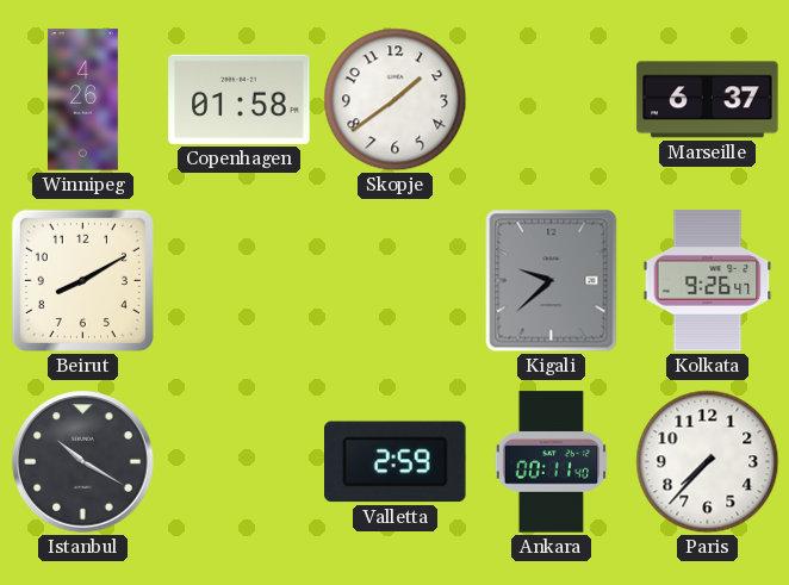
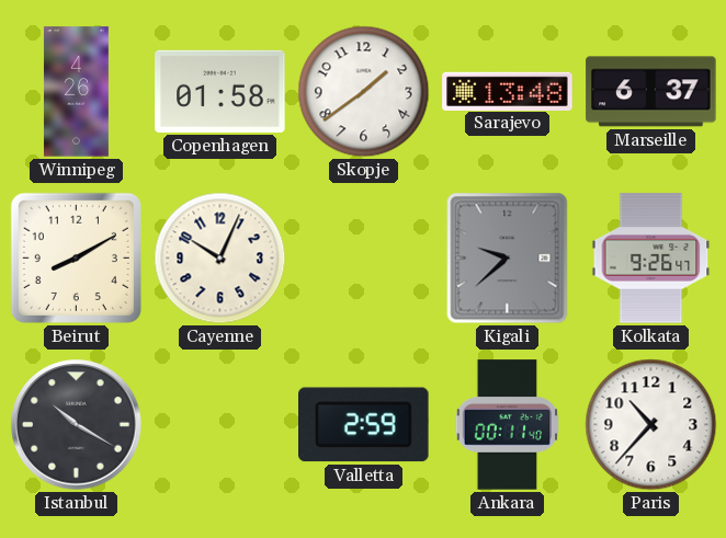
Sarajevo: none -> 13:48
Cayenne: none -> 10:04
Paris: 7:37 -> 10:37
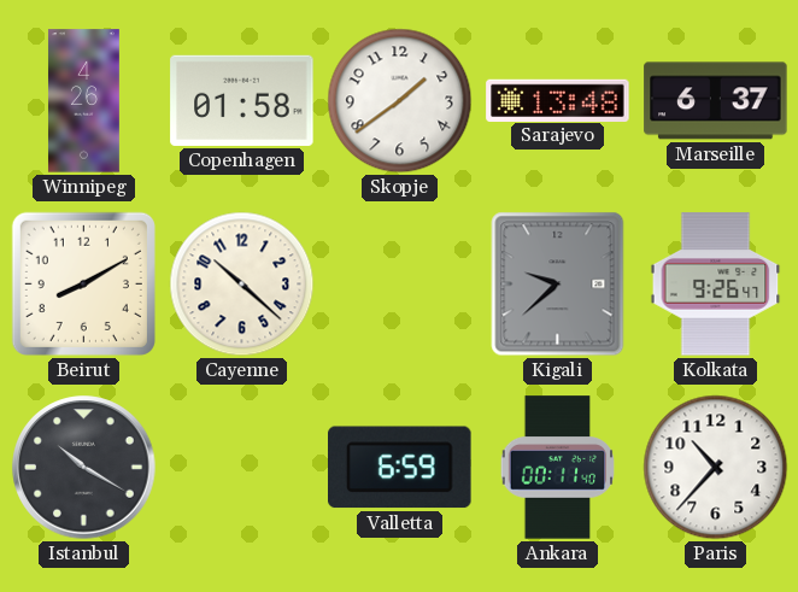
Cayenne: 10:04 -> 10:22
Valletta: 2:59 -> 6:59
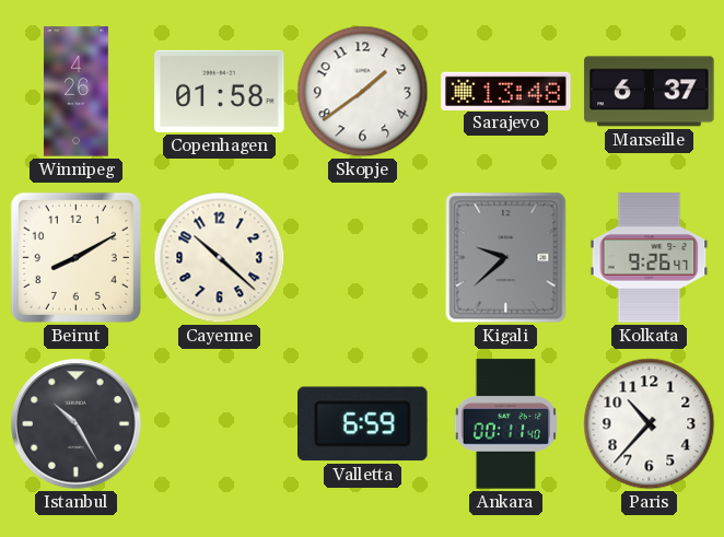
Istanbul: 10:20 -> 10:25
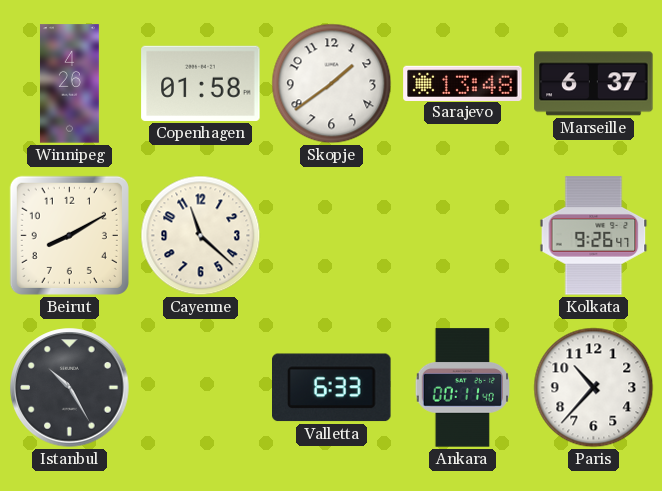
Cayenne: 10:22 -> 11:22
Kigali: 9:38 -> none
Valletta: 6:59 -> 6:33
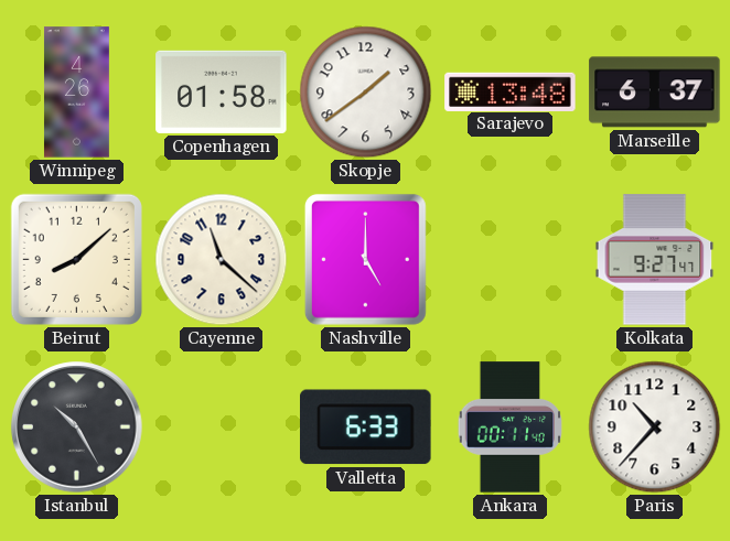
Beirut: 8:10 -> 8:08
Nashville: none -> 5:00
Kolkata: 9:26 -> 9:27
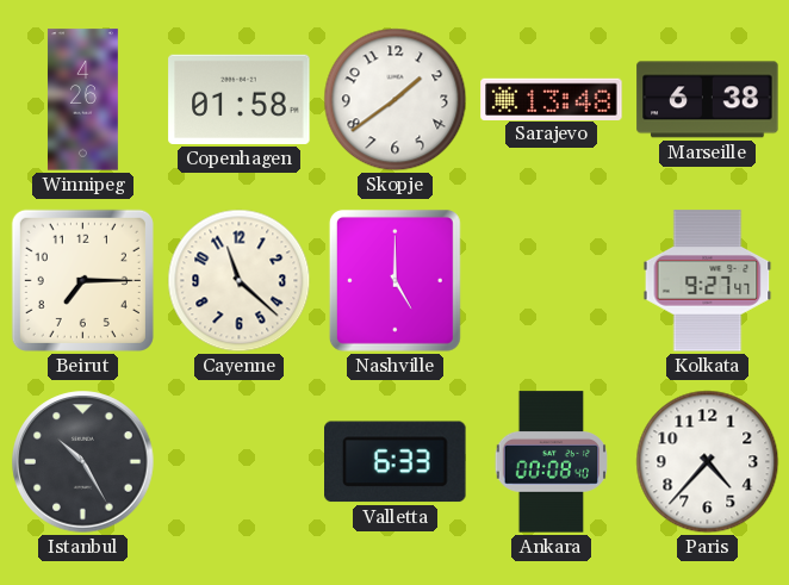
Marseille: 6:37 -> 6:38
Beirut: 8:08 -> 7:15
Ankara: 00:11 -> 00:08
Paris: 10:37 -> 4:37
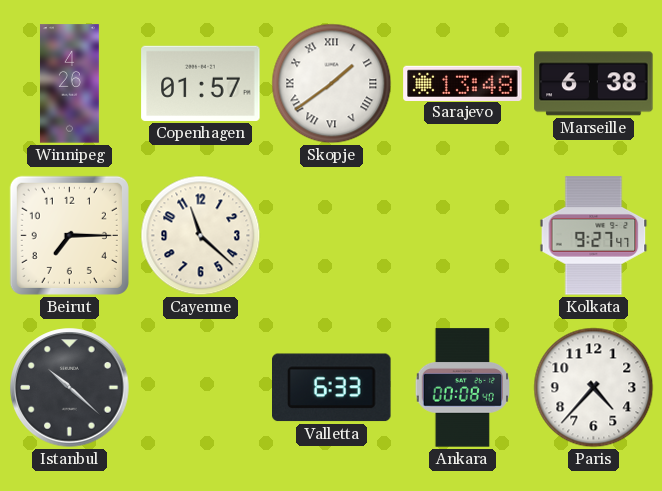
Copenhagen: 01:58 -> 01:57
Skopje numerals: Arabic -> Roman
Nashville: 5:00 -> none
Istanbul: 10:25 -> 10:22
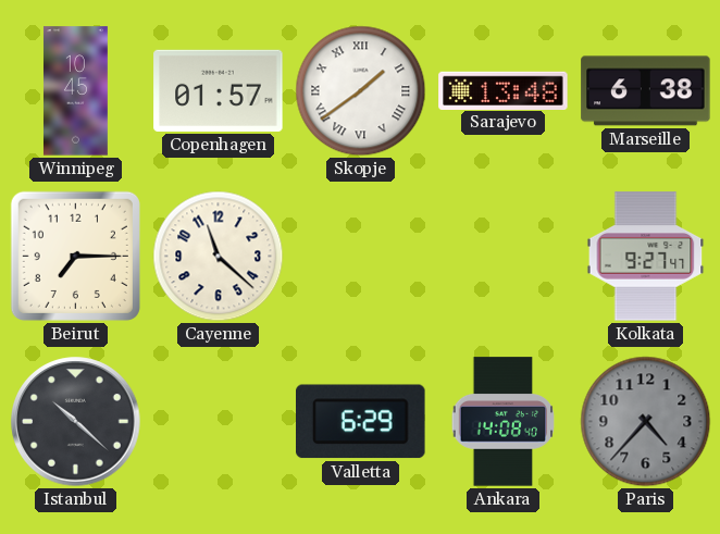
Winnipeg: 4:26 -> 10:45
Valletta: 6:33 -> 6:29
Ankara: 00:08 -> 14:08
Paris dial: white -> grey
